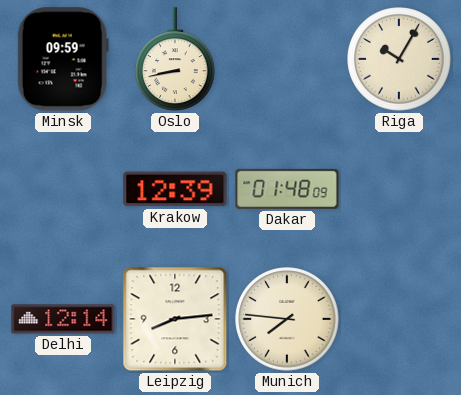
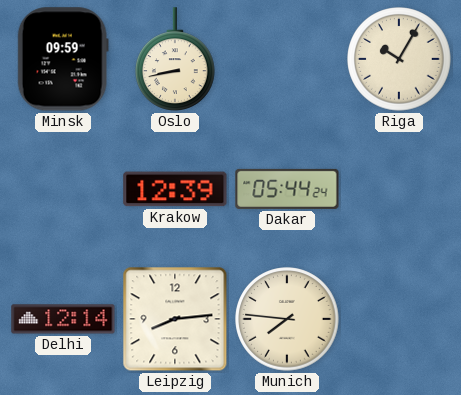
Dakar: 01:48 -> 05:44
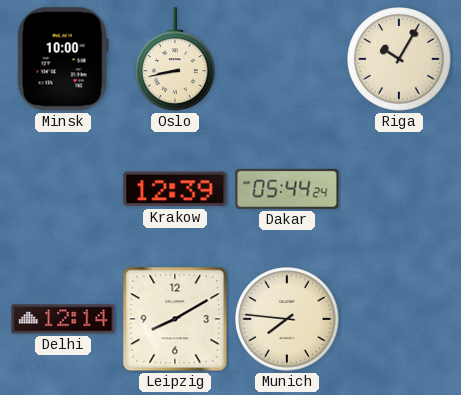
Minsk: 09:59 -> 10:00
Leipzig: 8:14 -> 8:10
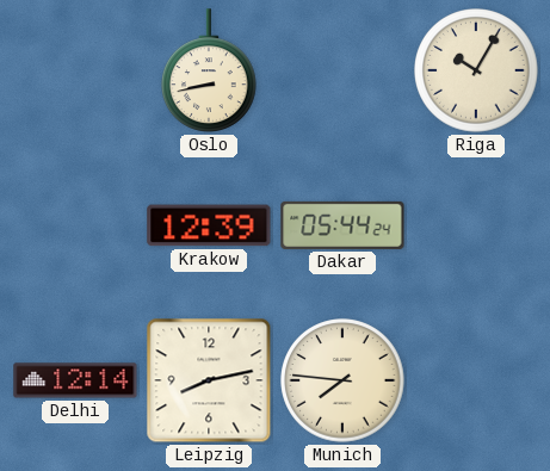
Minsk: 10:00 -> none
Leipzig: 8:10 -> 8:13
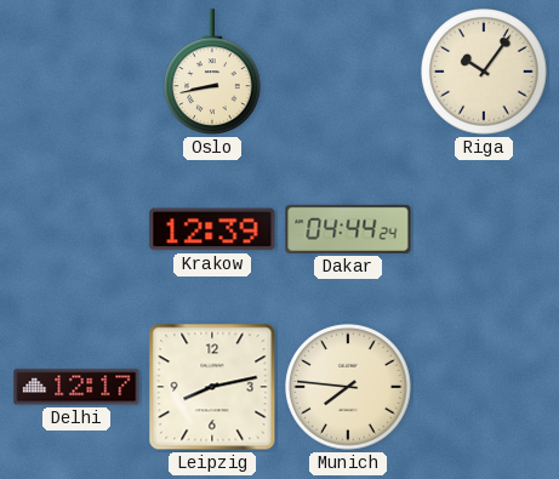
Riga: 10:05 -> 10:06
Dakar: 05:44 -> 04:44
Delhi: 12:14 -> 12:17
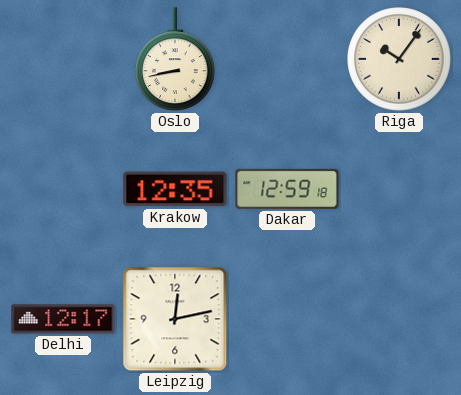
Krakow: 12:39 -> 12:35
Dakar: 04:44 -> 12:59
Leipzig: 8:13 -> 12:13
Munich: 7:46 -> none
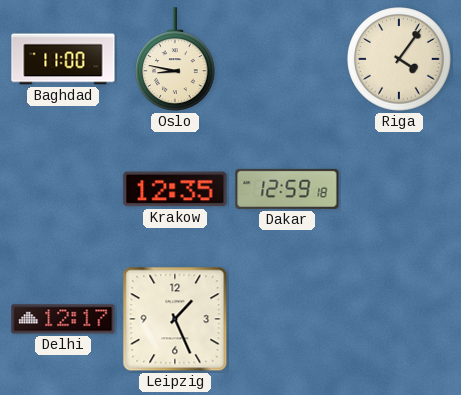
Baghdad: none -> 11:00
Oslo: 8:43 -> 8:47
Riga: 10:06 -> 4:06
Leipzig: 12:13 -> 1:26
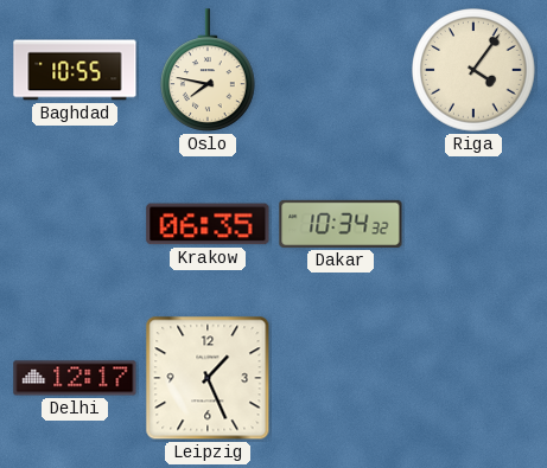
Baghdad: 11:00 -> 10:55
Oslo: 8:47 -> 7:47
Krakow: 12:35 -> 06:35
Dakar: 12:59 -> 10:34
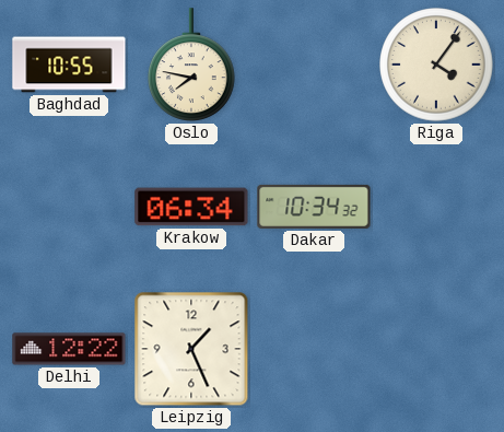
Krakow: 06:35 -> 06:34
Delhi: 12:17 -> 12:22
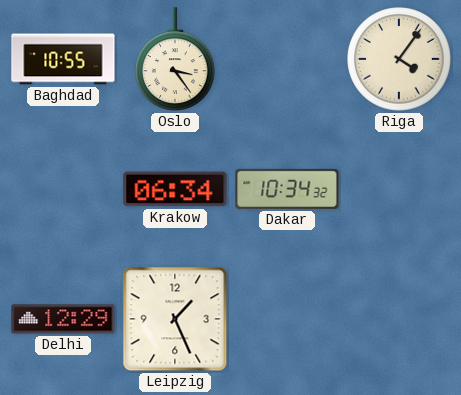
Oslo: 7:47 -> 3:24
Delhi: 12:22 -> 12:29
